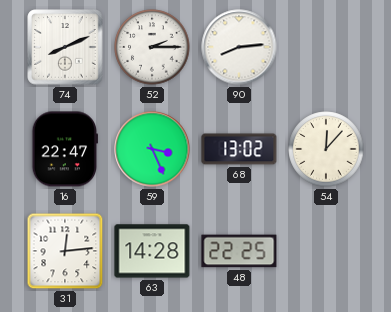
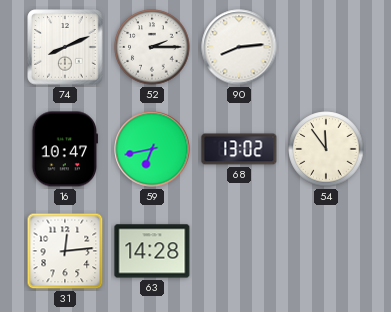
16: 22:47 -> 10:47
59: 3:26 -> 6:43
54: 12:07 -> 11:54
48: 22:25 -> none
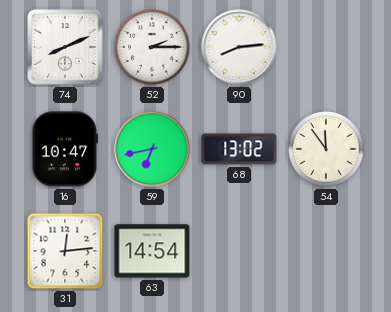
63: 14:28 -> 14:54
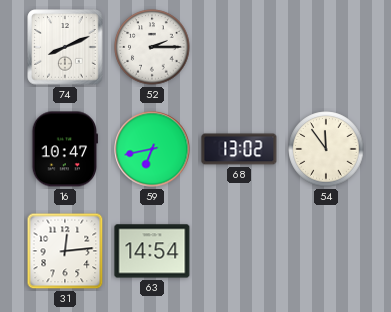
90: 8:14 -> none
